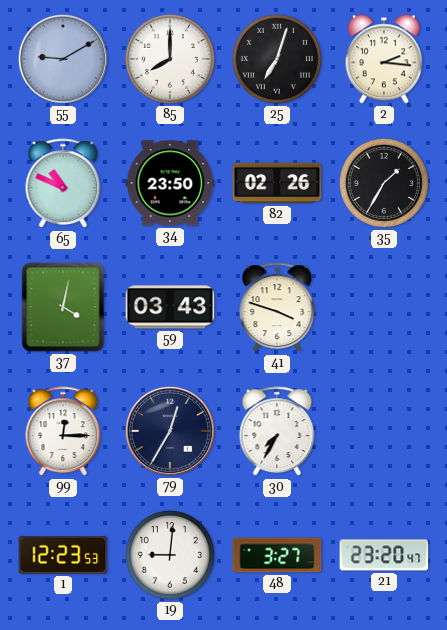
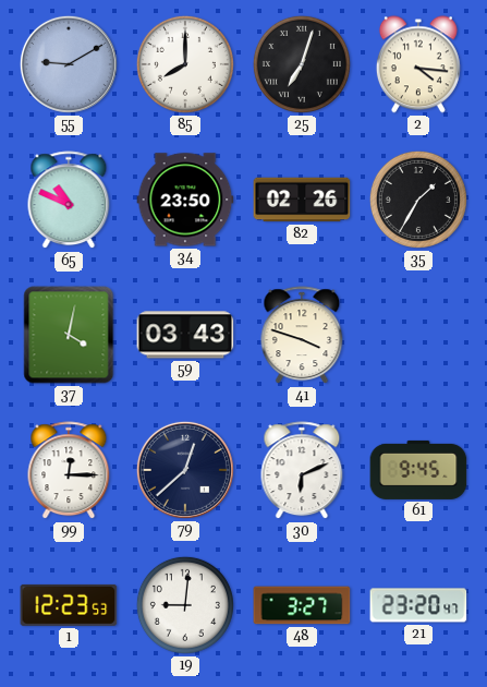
2: 2:16 -> 4:16
79: 12:35 -> 12:38
30: 7:35 -> 6:11
61: none -> 9:45
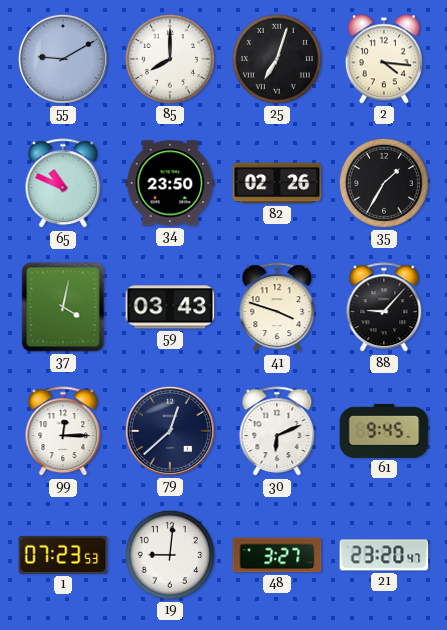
88: none -> 9:07
1: 12:23 -> 07:23
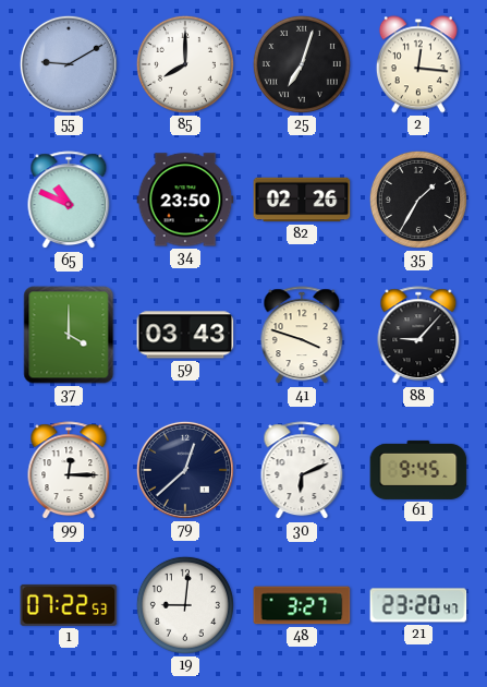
2: 4:16 -> 12:16
37: 4:02 -> 4:00
1: 07:23 -> 07:22
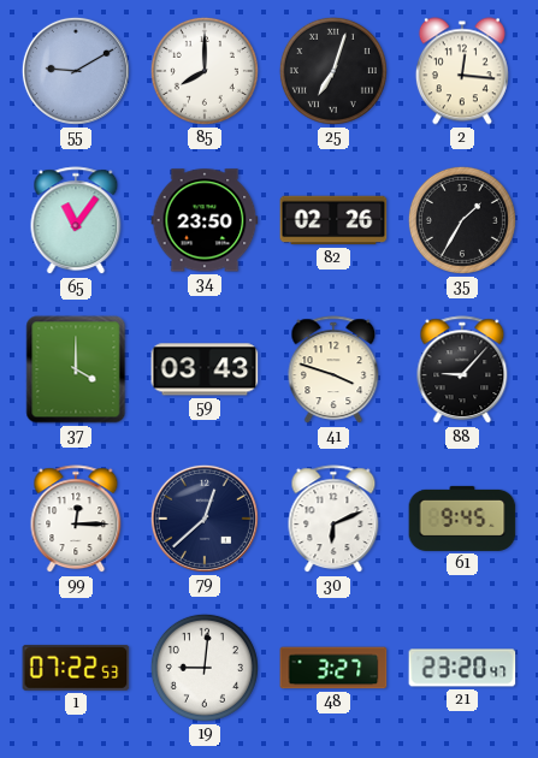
65: 10:49 -> 11:06
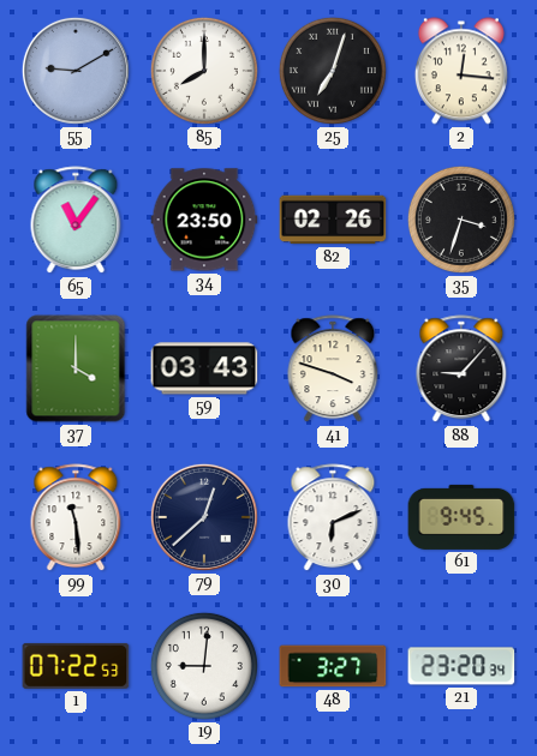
35: 1:35 -> 3:33
99: 12:15 -> 11:29
21: 23:20:47 -> 23:20:34
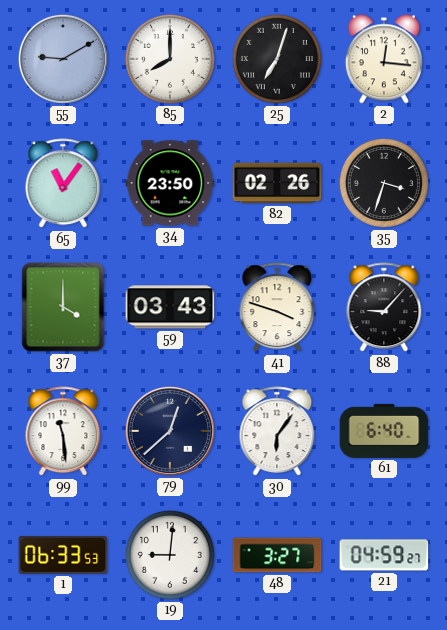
30: 6:11 -> 6:06
61: 9:45 -> 6:40
1: 07:22 -> 06:33
21: 23:20 -> 04:59
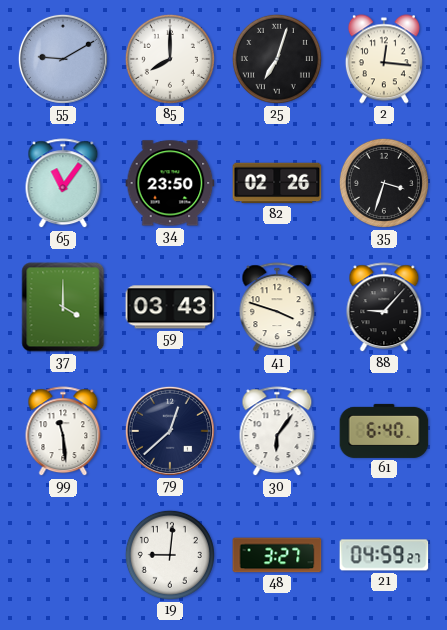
1: 06:33 -> none
